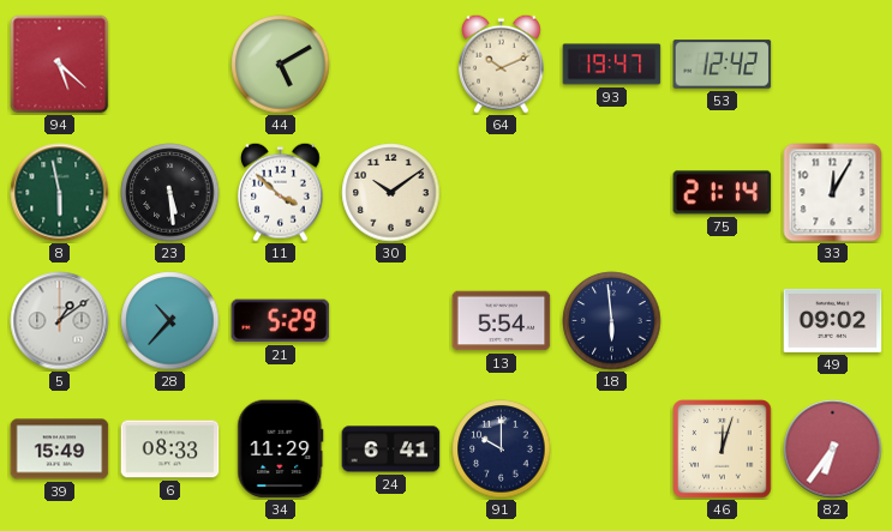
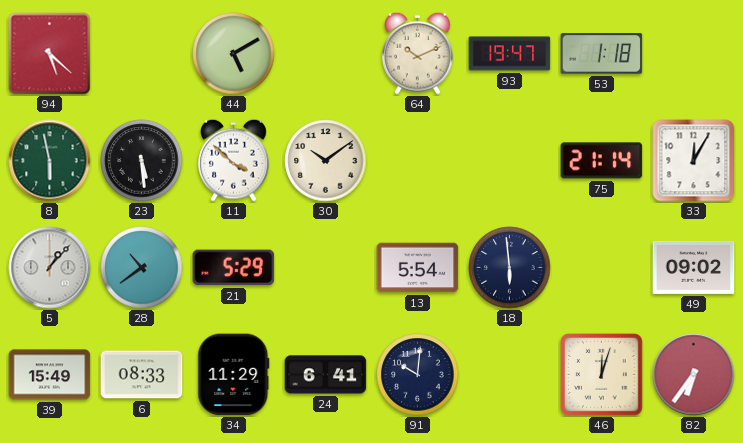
53: 12:42 -> 1:18
5: 1:09 -> 1:07
28: 10:37 -> 10:39
91: 10:00 -> 10:01
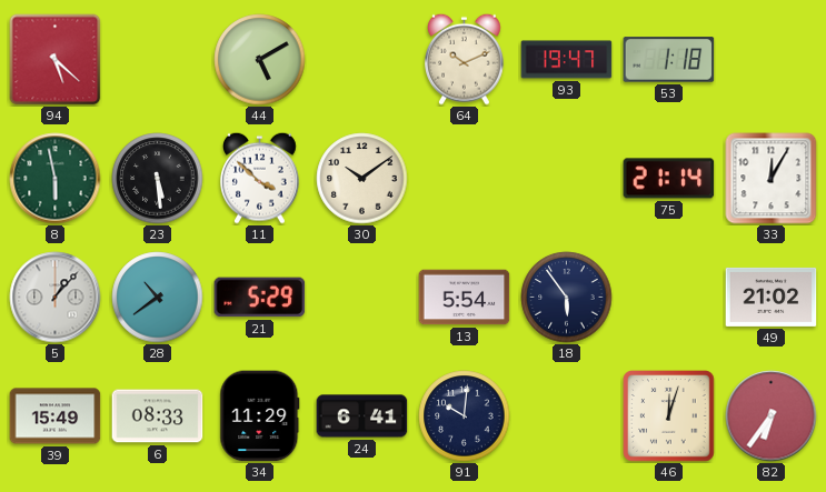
18: 5:59 -> 5:54
49: 09:02 -> 21:02
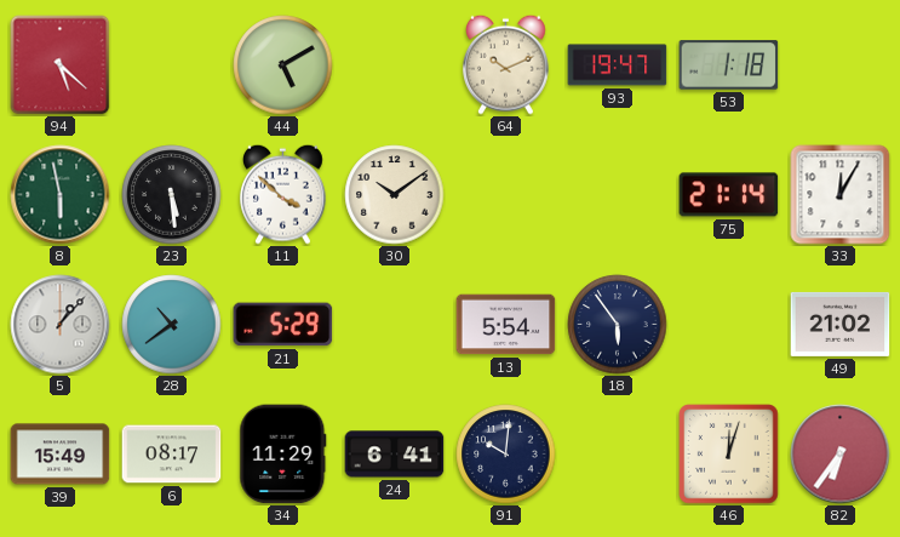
6: 08:33 -> 08:17
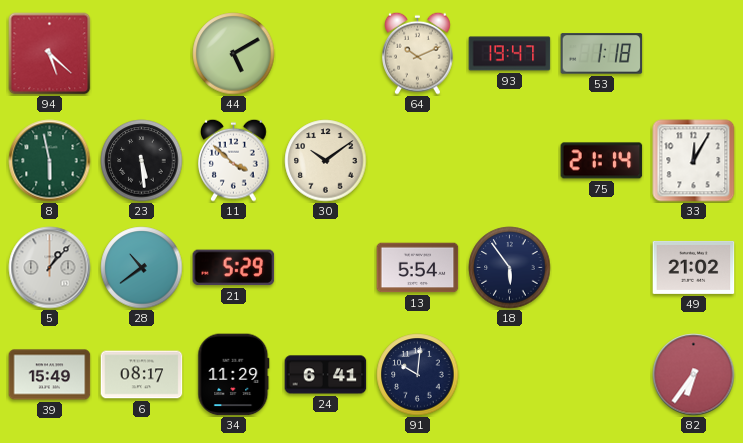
46: 12:03 -> none
